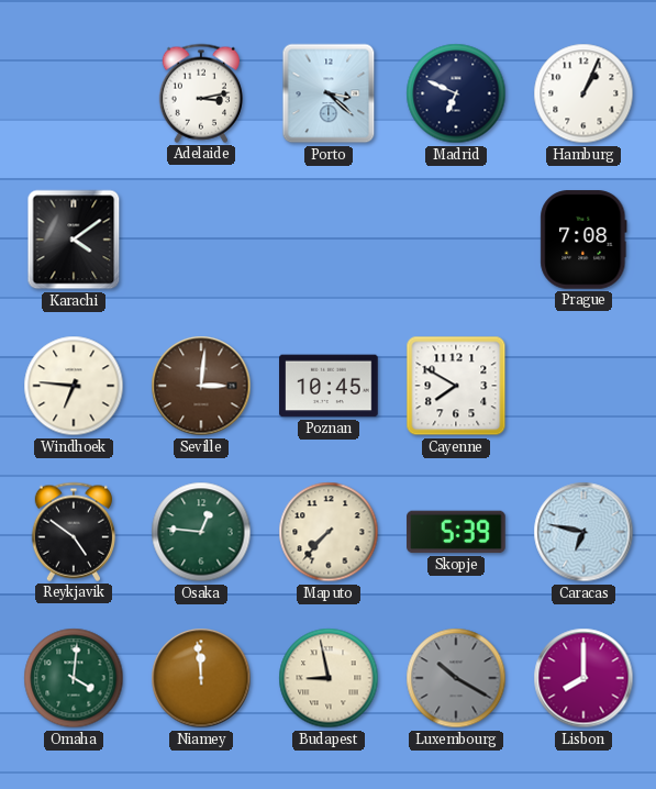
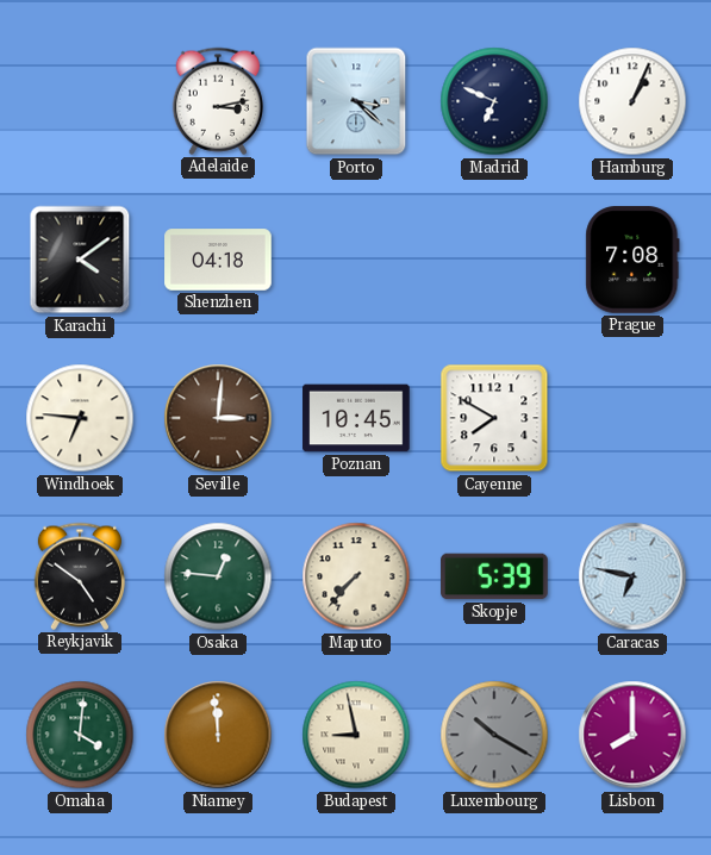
Shenzhen: none -> 04:18
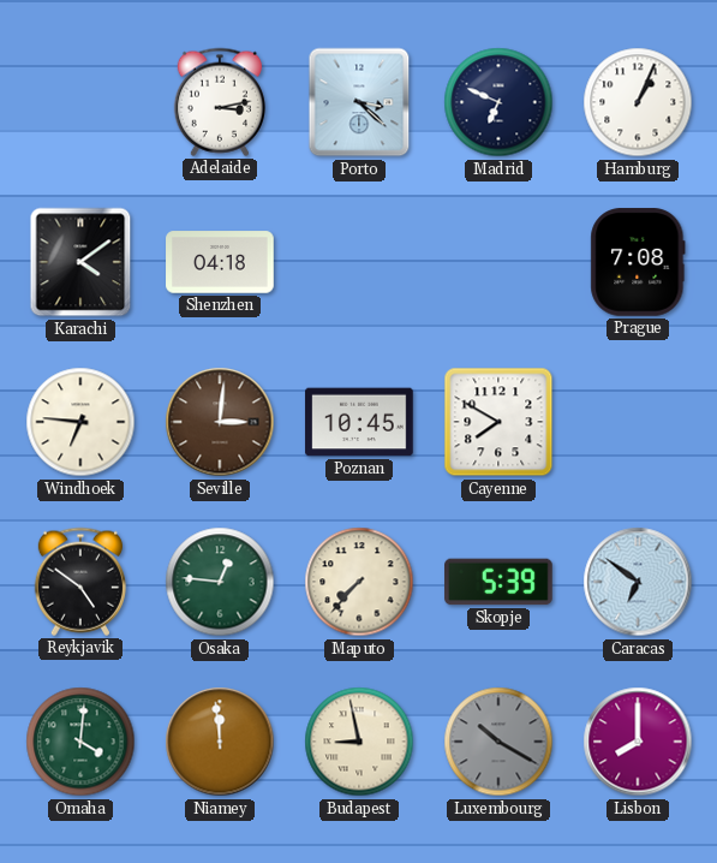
Caracas: 6:47 -> 6:51
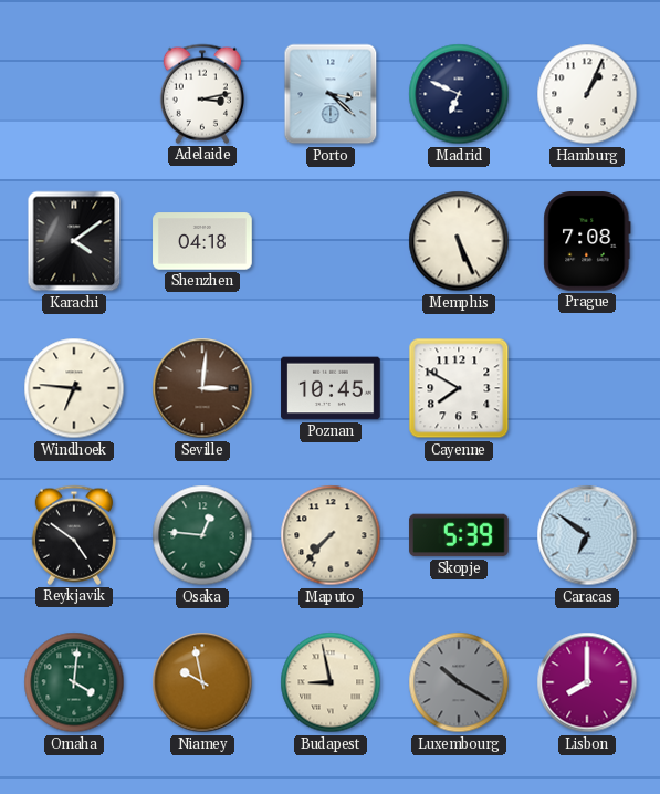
Memphis: none -> 5:26
Niamey: 11:59 -> 9:58
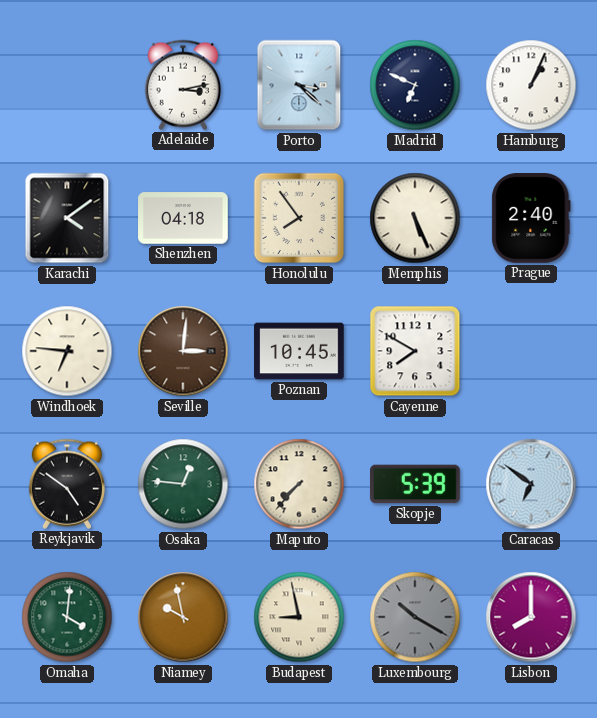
Honolulu: none -> 7:54
Prague: 7:08 -> 2:40
